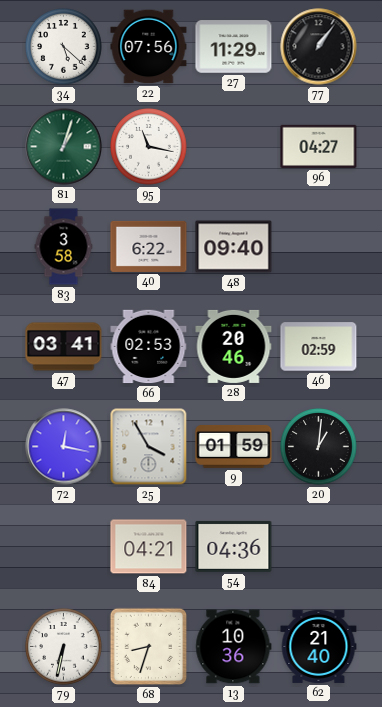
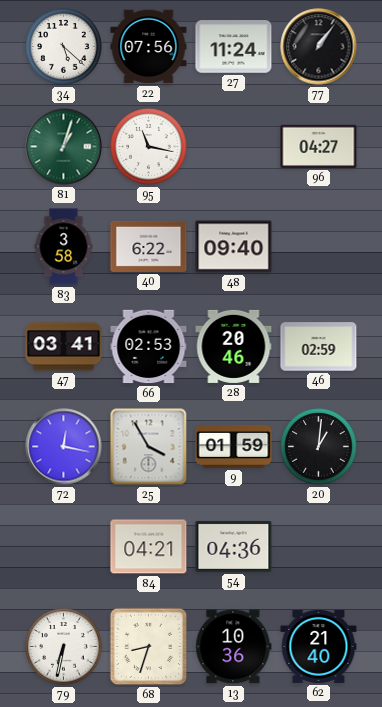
27: 11:29 -> 11:24
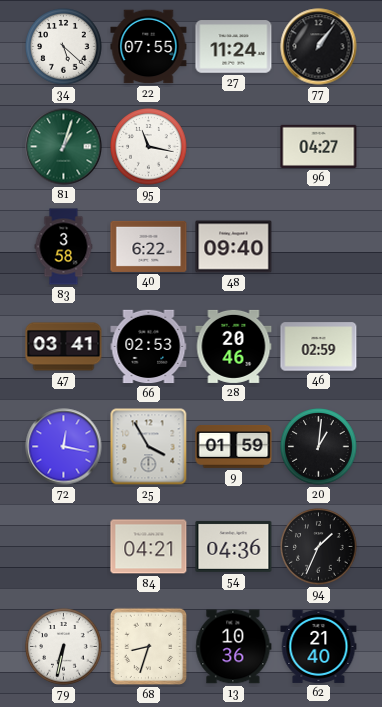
22: 07:56 -> 07:55
94: none -> 1:34
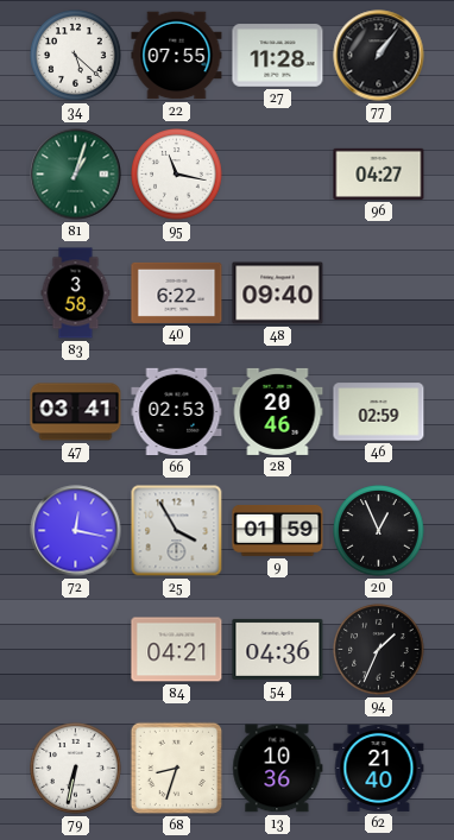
27: 11:24 -> 11:28
20: 1:01 -> 12:56
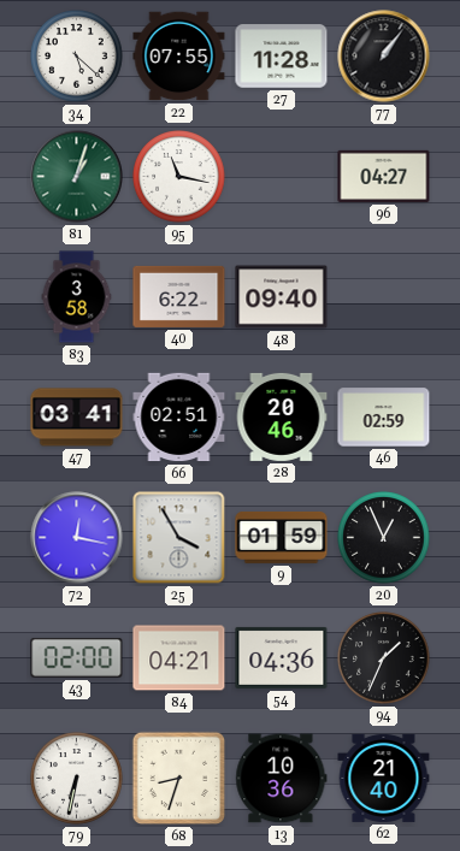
66: 02:53 -> 02:51
43: none -> 02:00
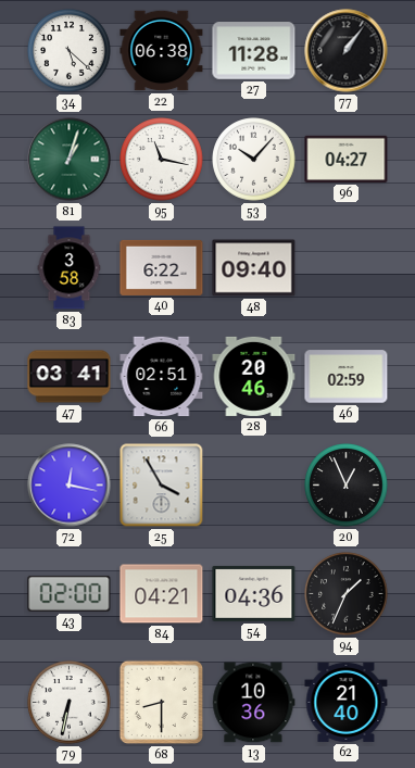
22: 07:55 -> 06:38
53: none -> 10:07
9: 01:59 -> none
68: 8:33 -> 8:30
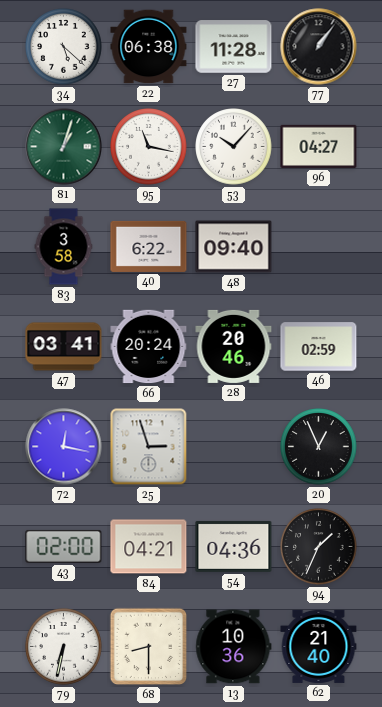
66: 02:51 -> 20:24
25: 3:55 -> 2:57
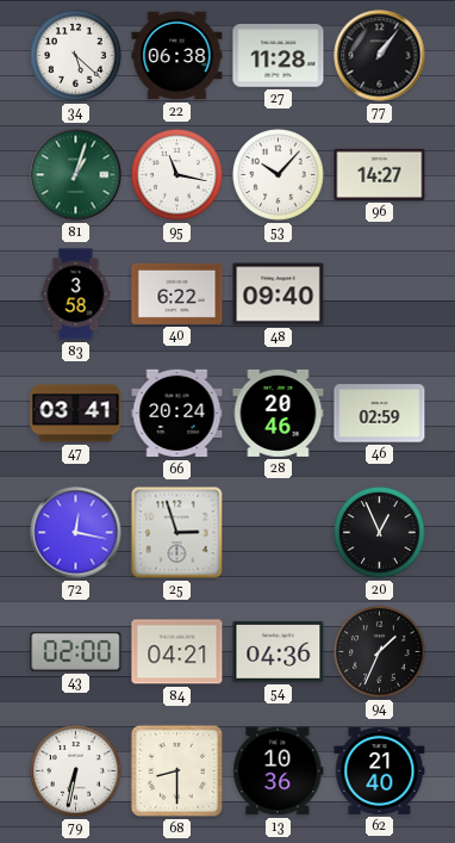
96: 04:27 -> 14:27
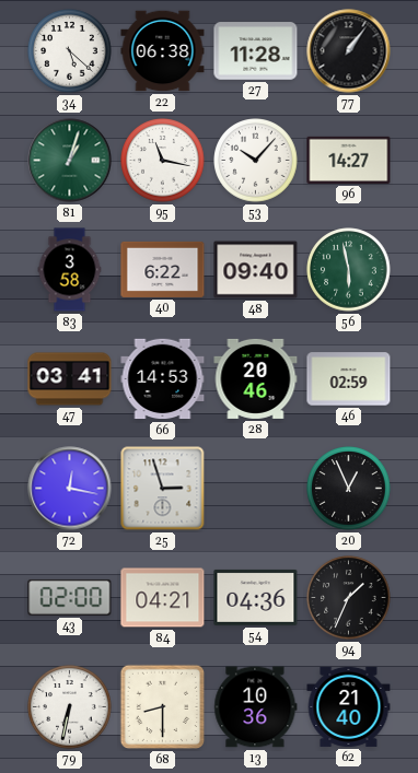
56: none -> 5:58
66: 20:24 -> 14:53
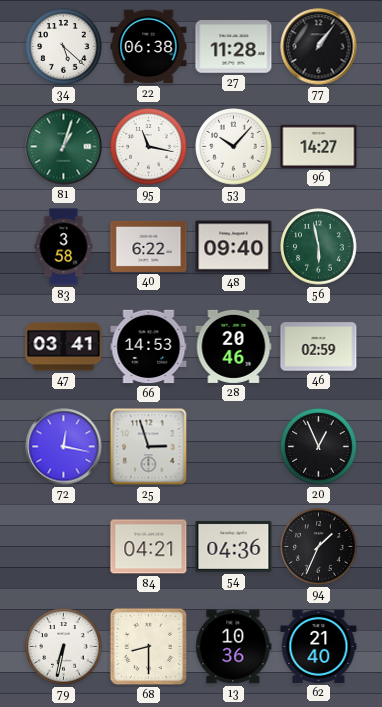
43: 02:00 -> none
